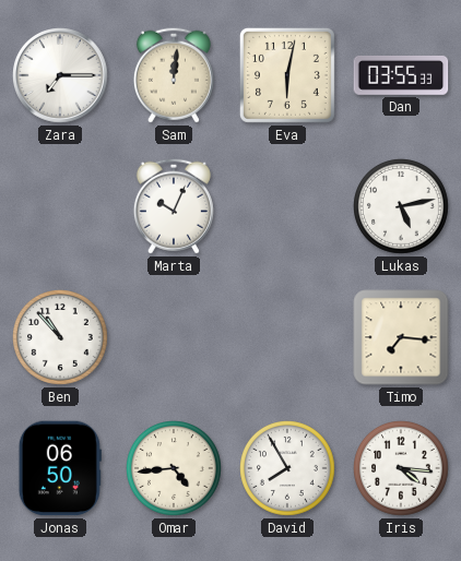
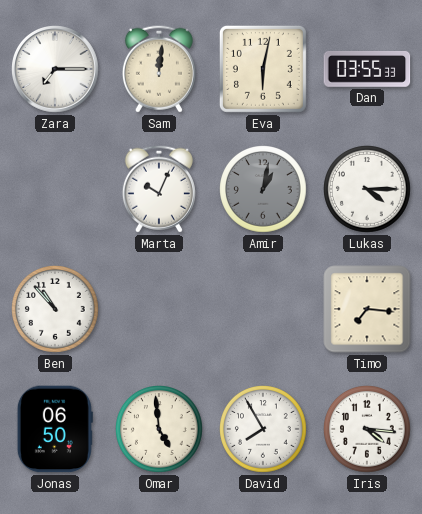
Amir: none -> 1:02
Lukas: 5:13 -> 4:15
Omar: 4:44 -> 4:59
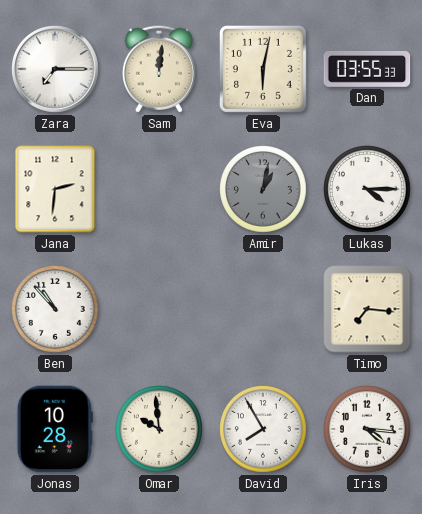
Jana: none -> 2:31
Marta: 10:04 -> none
Jonas: 06:50 -> 10:28
Omar: 4:59 -> 9:59
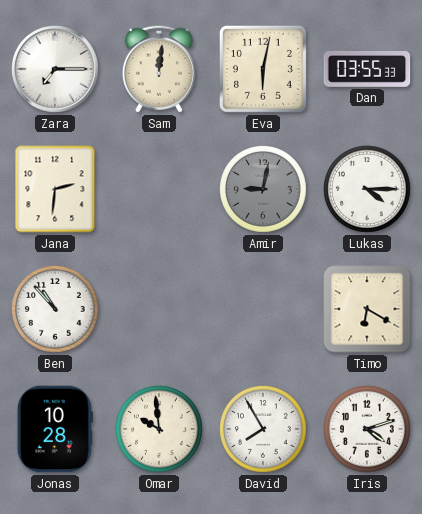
Amir: 1:02 -> 9:02
Timo: 7:16 -> 6:20
Iris: 4:16 -> 4:12
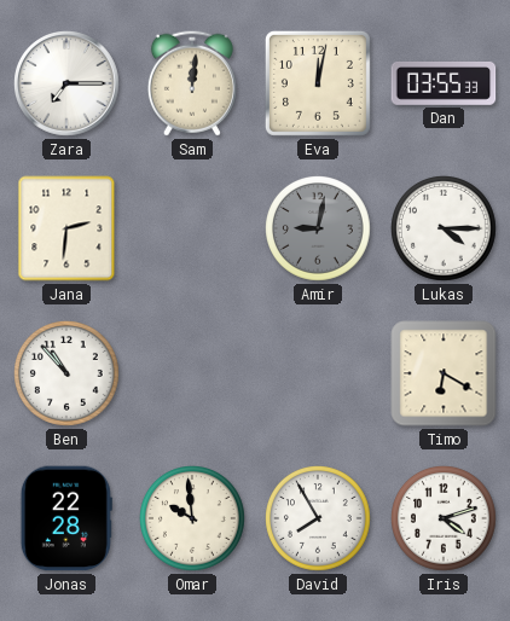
Eva: 6:02 -> 12:02
Jonas: 10:28 -> 22:28
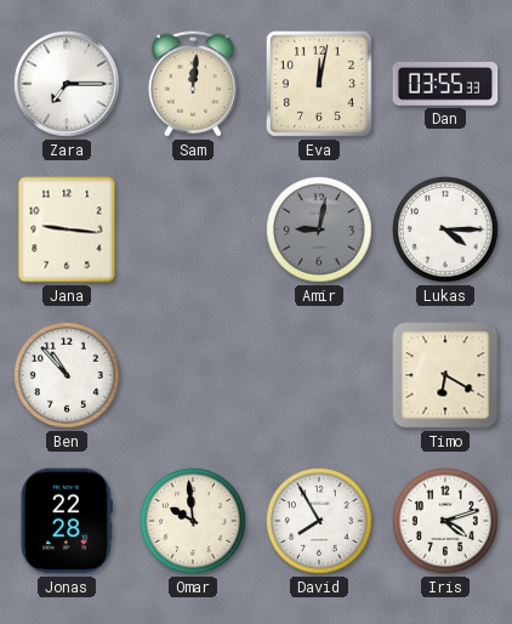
Jana: 2:31 -> 9:16
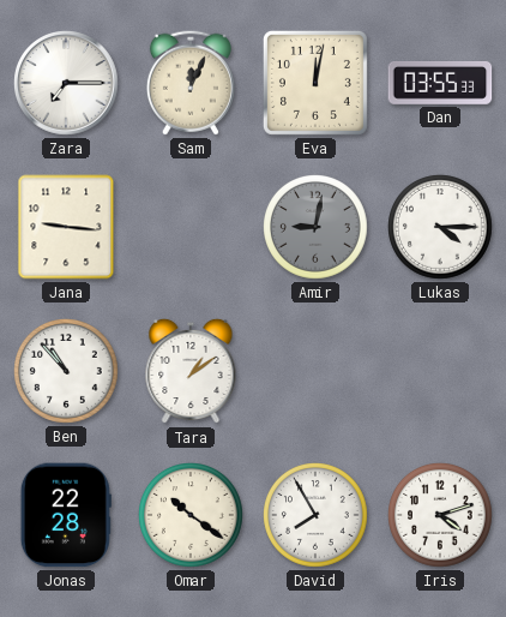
Sam: 12:01 -> 12:04
Tara: none -> 1:09
Timo: 6:20 -> none
Omar: 9:59 -> 10:21
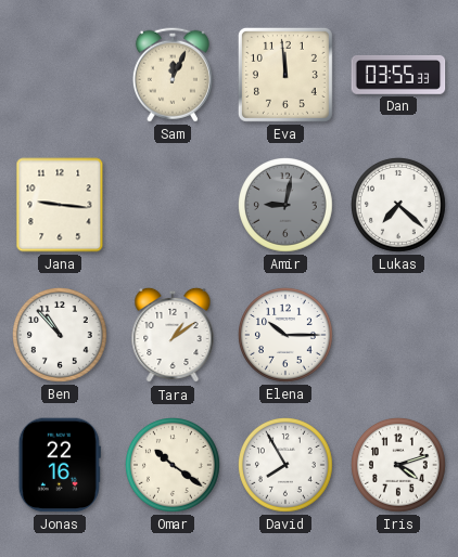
Zara: 7:15 -> none
Eva: 12:02 -> 11:59
Lukas: 4:15 -> 7:22
Elena: none -> 10:15
Jonas: 22:28 -> 22:16
